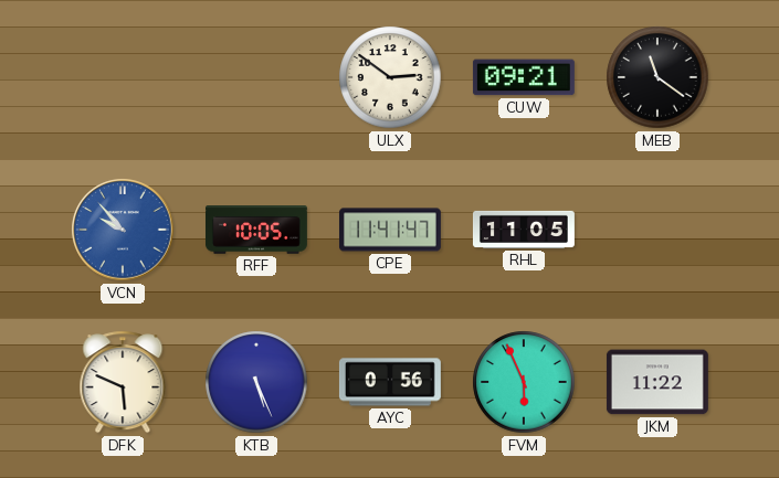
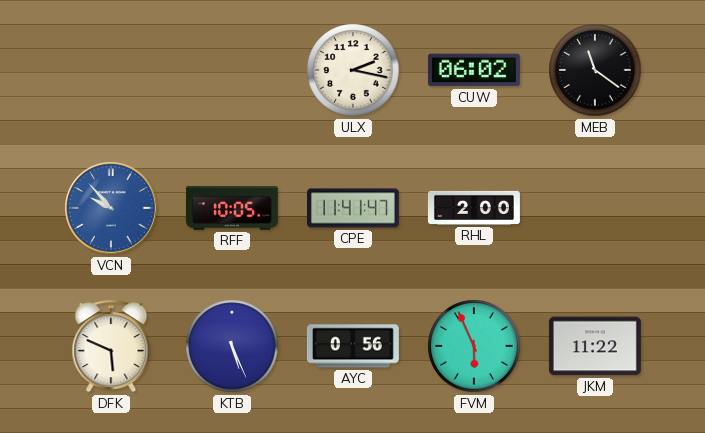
ULX: 2:51 -> 2:17
CUW: 09:21 -> 06:02
RHL: 11:05 -> 2:00
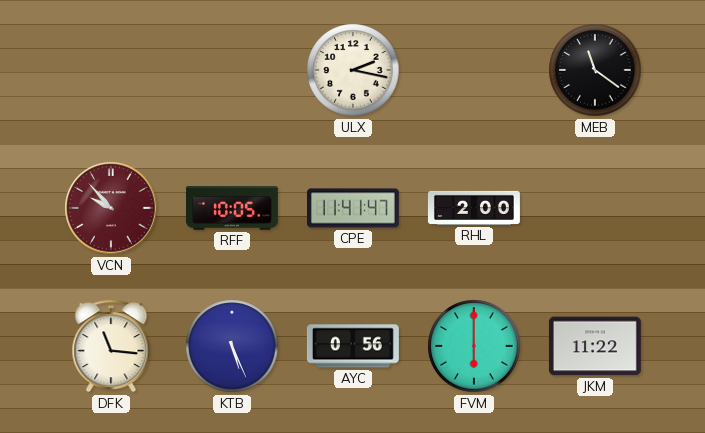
CUW: 06:02 -> none
VCN dial: blue -> burgundy
DFK: 5:49 -> 11:16
FVM: 5:56 -> 6:00
